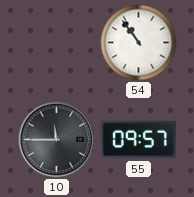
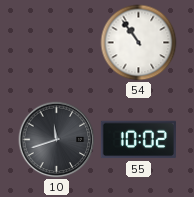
10: 11:45 -> 11:42
55: 09:57 -> 10:02
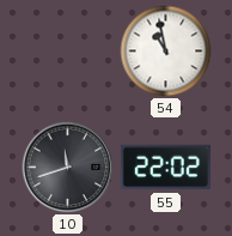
54: 10:54 -> 10:58
55: 10:02 -> 22:02
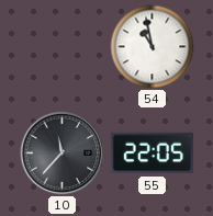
10: 11:42 -> 11:37
55: 22:02 -> 22:05
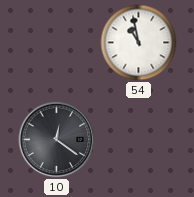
10: 11:37 -> 12:21
55: 22:05 -> none
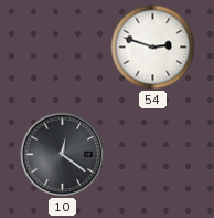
54: 10:58 -> 2:48
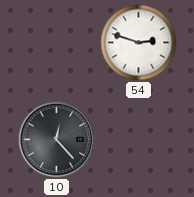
10: 12:21 -> 12:23
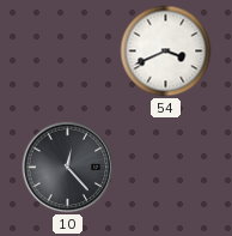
54: 2:48 -> 3:41
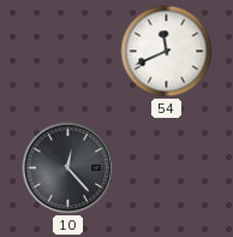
54: 3:41 -> 11:41
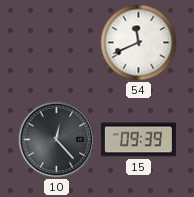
15: none -> 09:39
